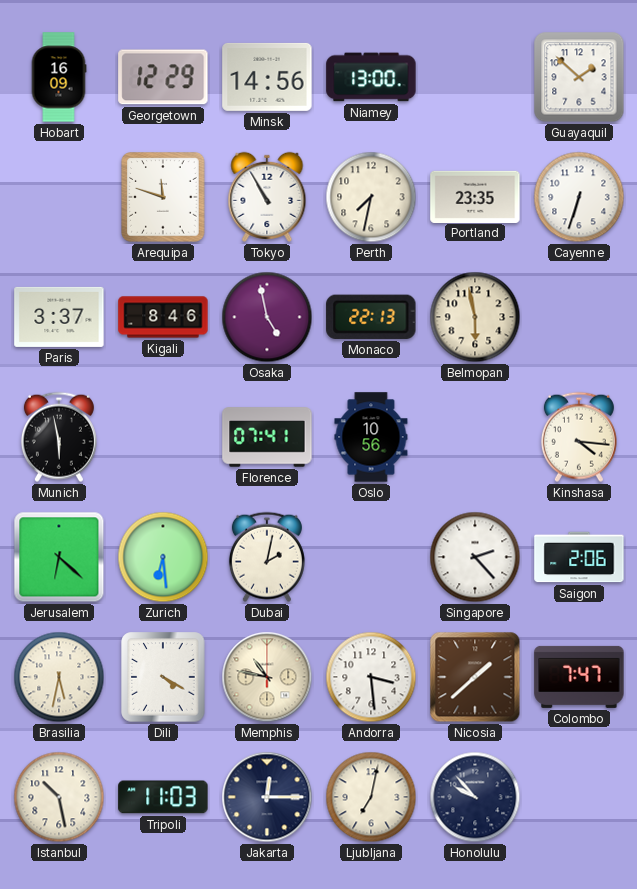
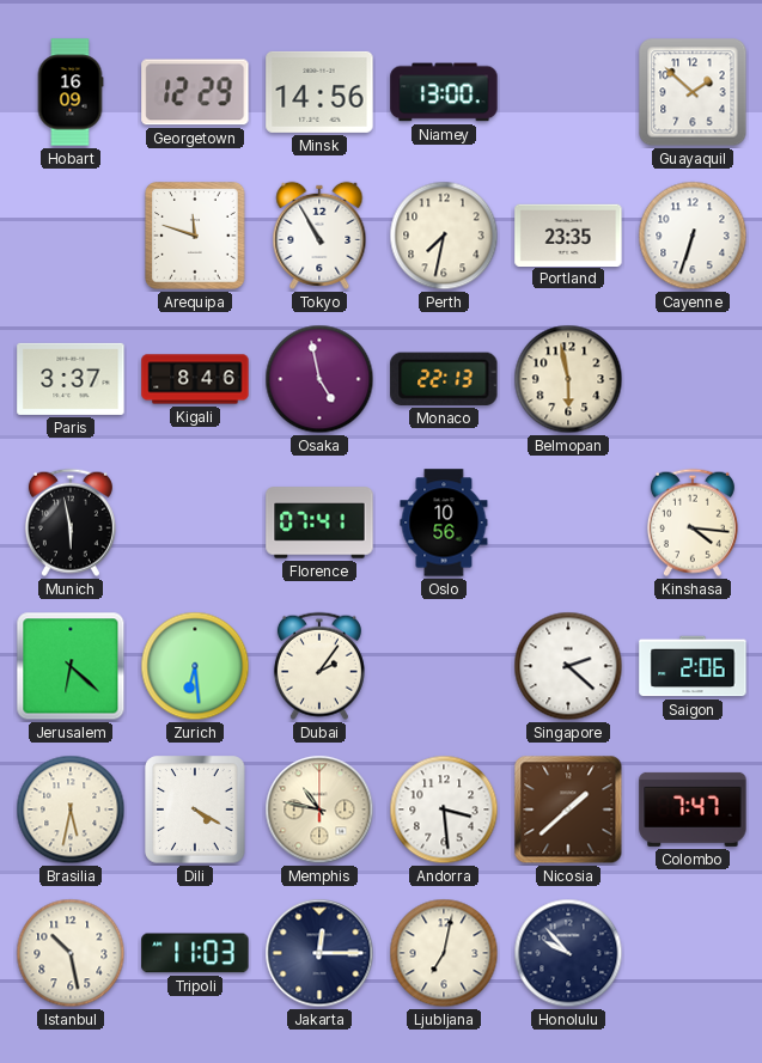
Dubai: 2:02 -> 2:06
Singapore: 2:23 -> 2:22
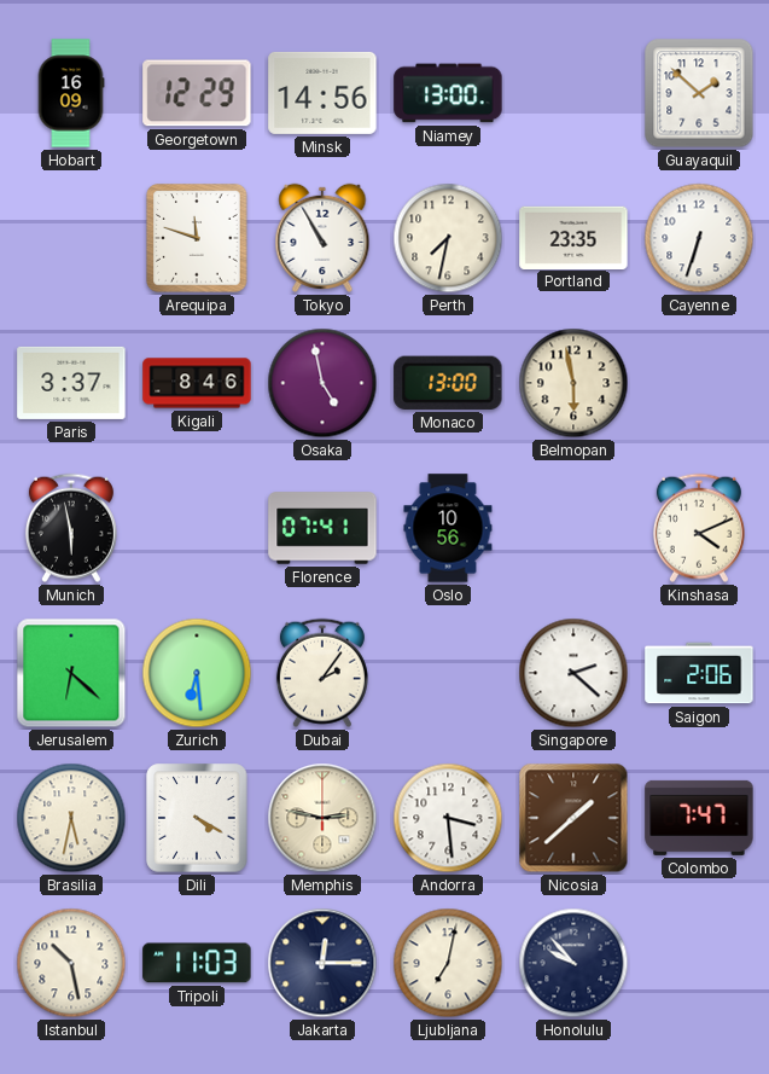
Monaco: 22:13 -> 13:00
Kinshasa: 4:16 -> 4:11
Memphis: 10:47 -> 2:47
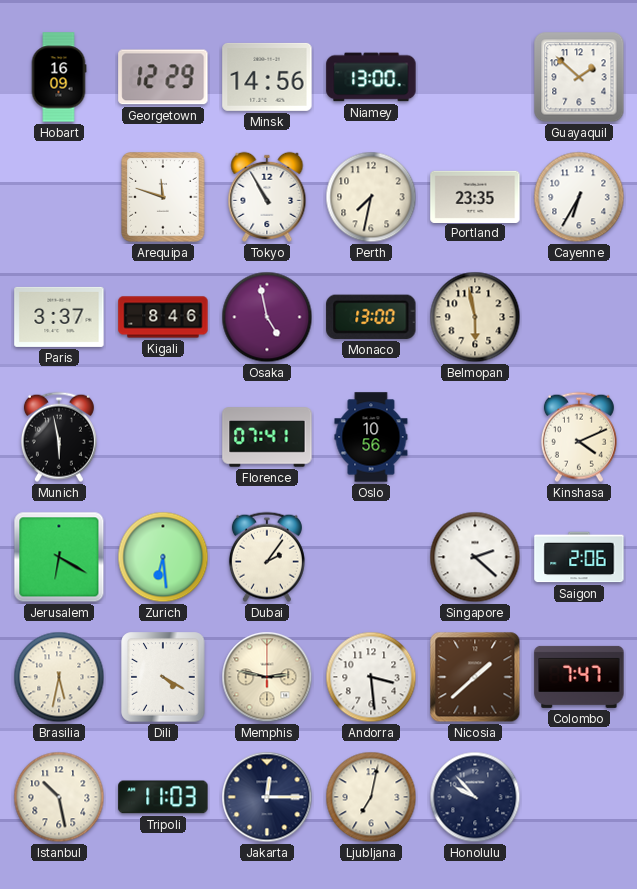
Cayenne: 6:33 -> 6:35
Jerusalem: 6:22 -> 6:20
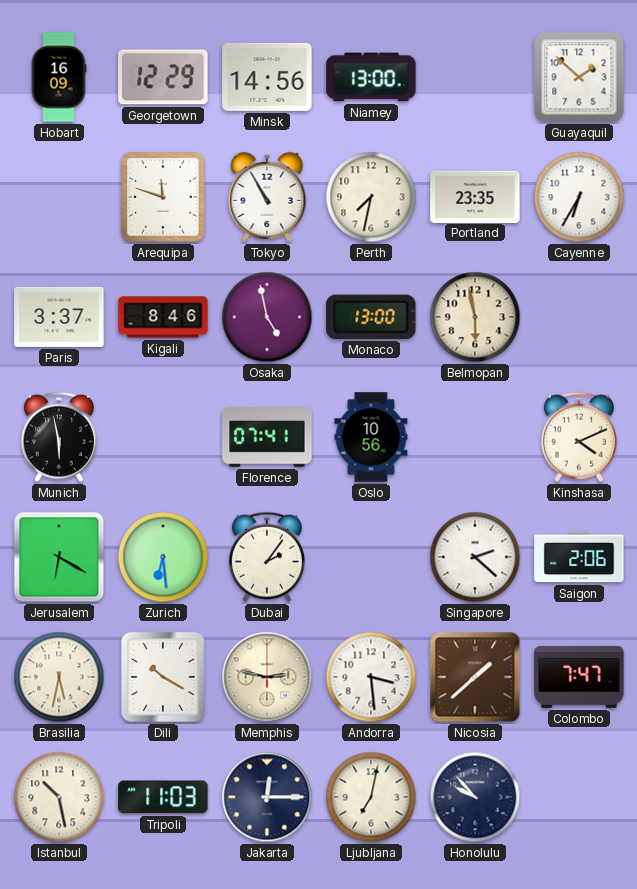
Dili: 4:20 -> 10:20
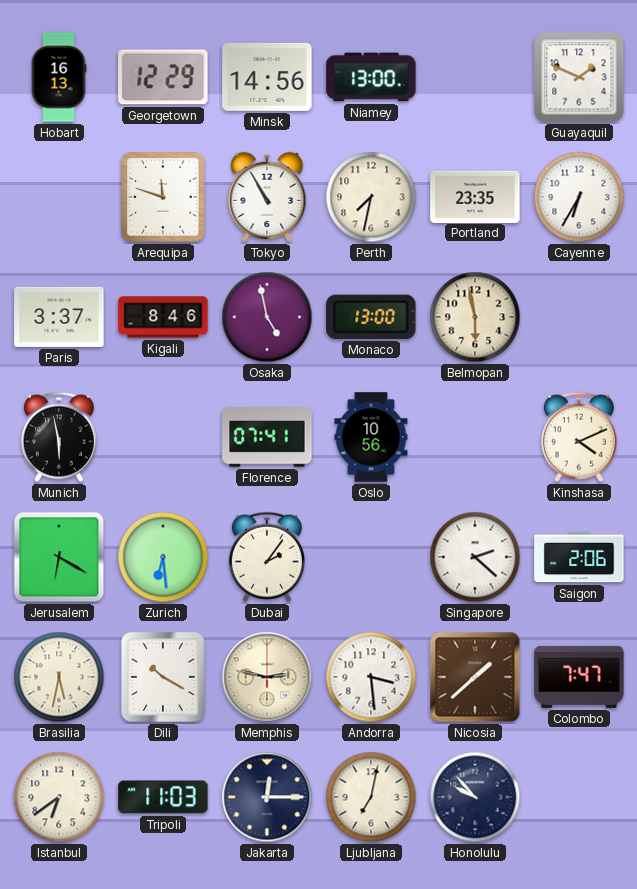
Hobart: 16:09 -> 16:13
Guayaquil: 1:52 -> 1:49
Istanbul: 10:28 -> 6:39
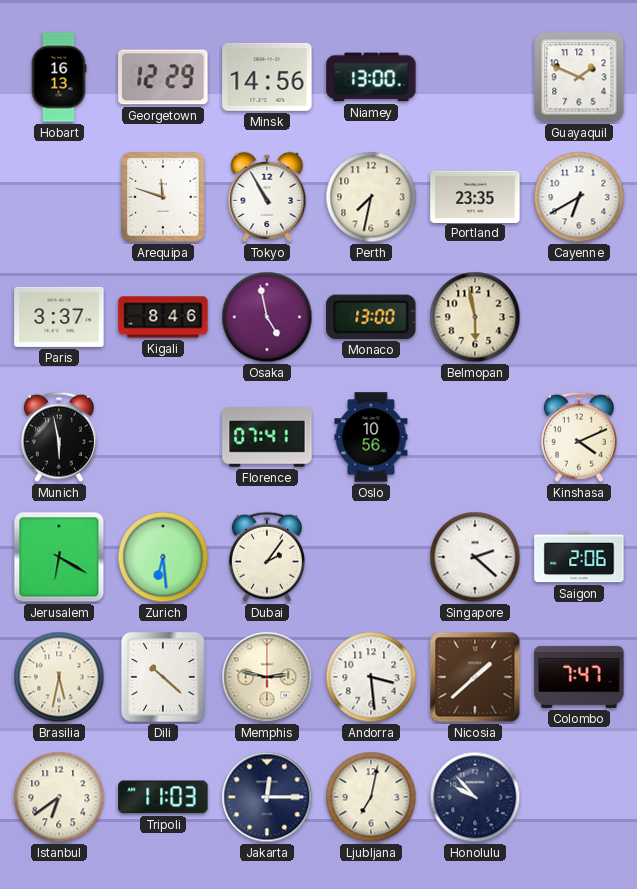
Cayenne: 6:35 -> 6:40
Dili: 10:20 -> 10:22
